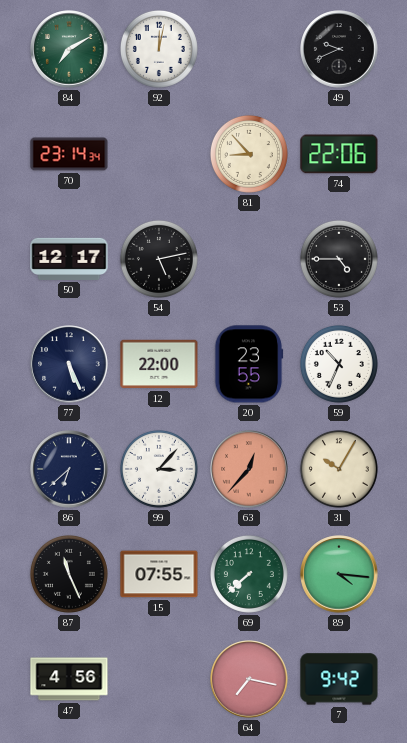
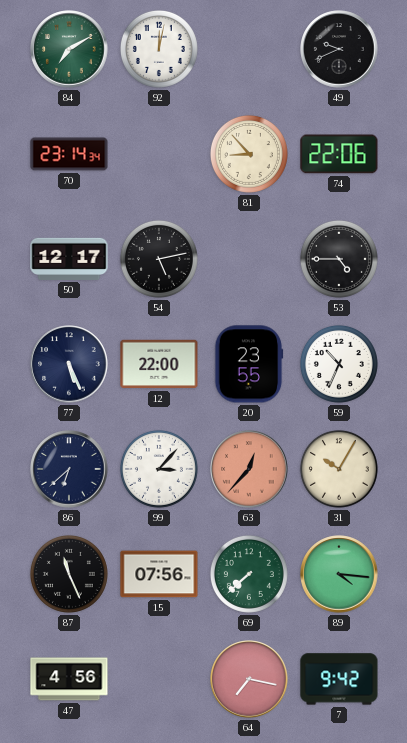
15: 07:55 -> 07:56
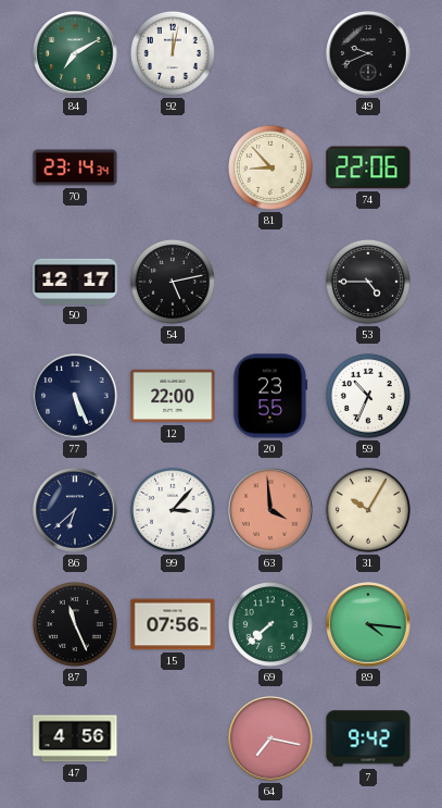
63: 12:37 -> 3:59
